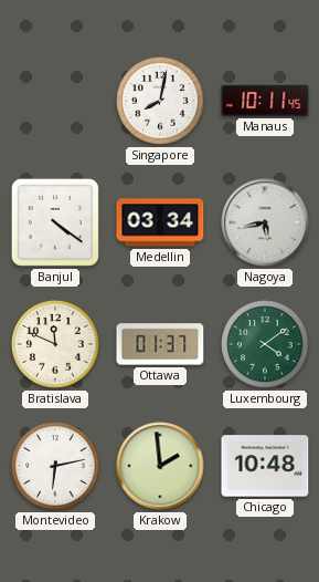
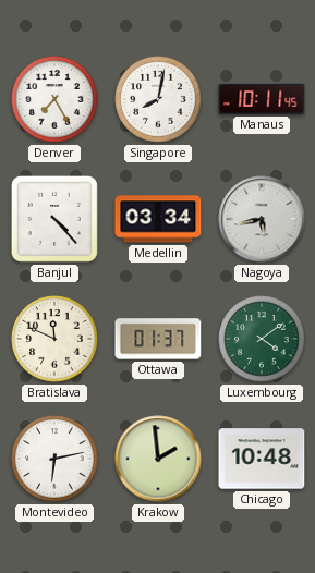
Denver: none -> 7:25
Banjul: 4:21 -> 4:23
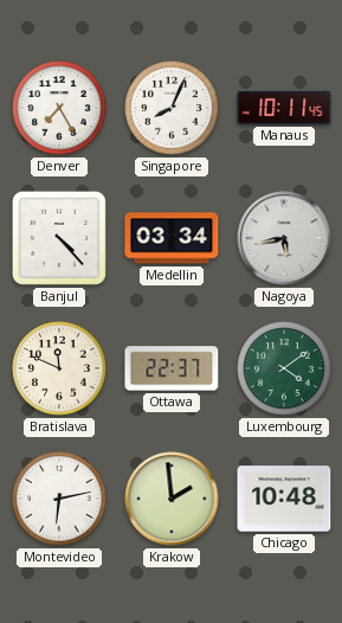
Singapore: 8:02 -> 8:04
Ottawa: 01:37 -> 22:37
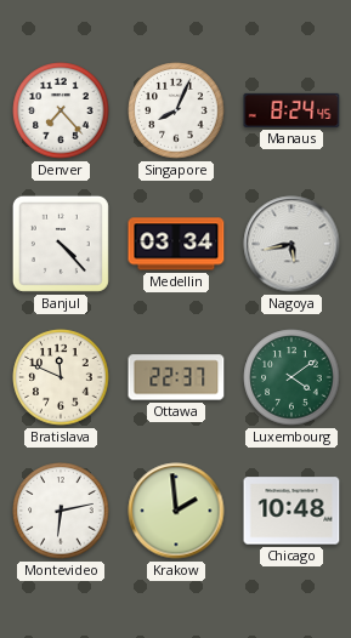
Denver: 7:25 -> 7:23
Manaus: 10:11 -> 8:24
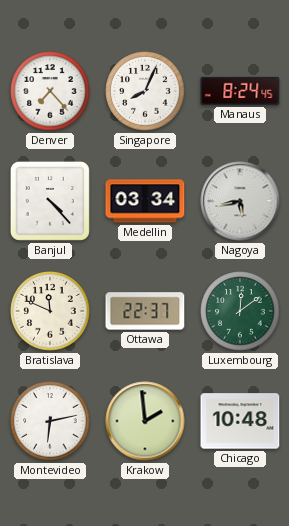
Luxembourg: 4:09 -> 12:09
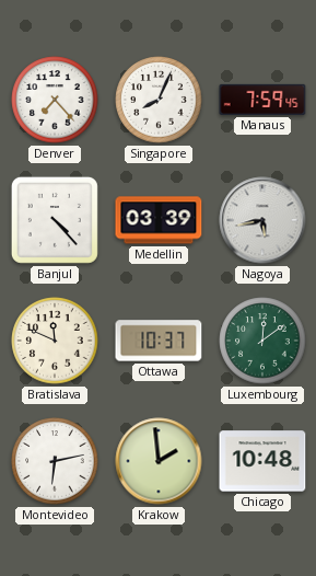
Manaus: 8:24 -> 7:59
Medellin: 03:34 -> 03:39
Ottawa: 22:37 -> 10:37
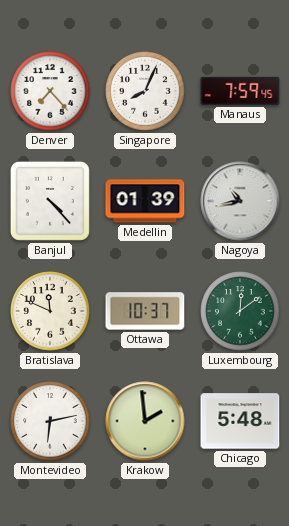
Medellin: 03:39 -> 01:39
Nagoya: 5:43 -> 10:43
Chicago: 10:48 -> 5:48
